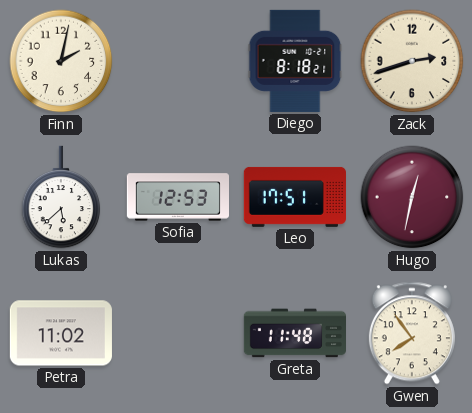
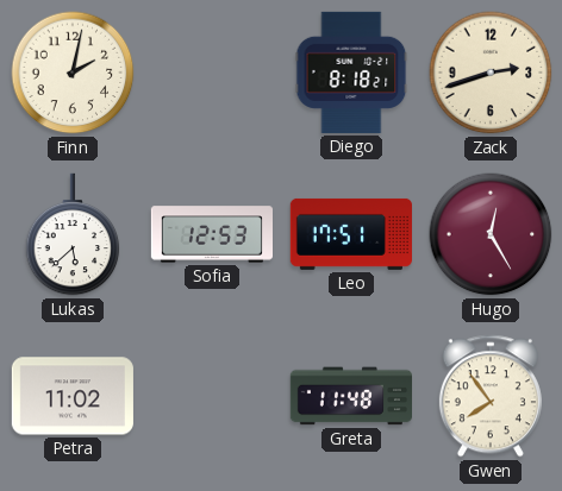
Hugo: 12:32 -> 12:25
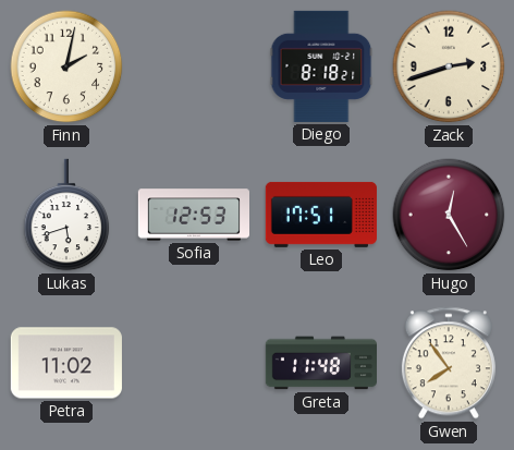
Lukas: 5:38 -> 5:42
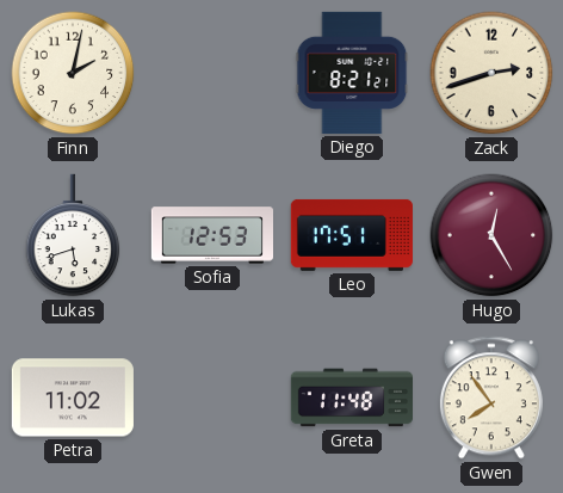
Diego: 8:18 -> 8:21
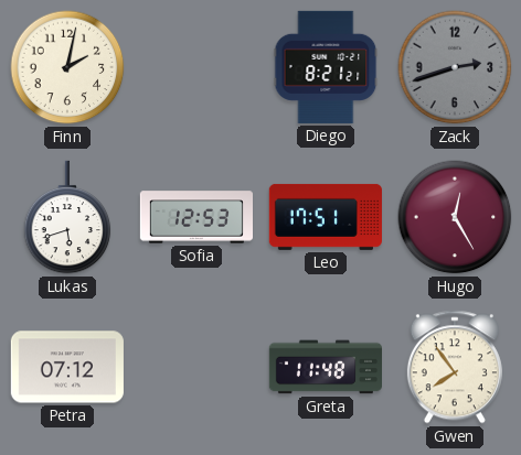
Zack dial: cream -> grey
Petra: 11:02 -> 07:12
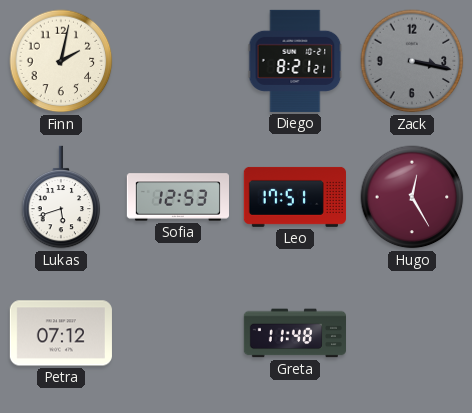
Zack: 2:42 -> 3:17
Gwen: 7:54 -> none
